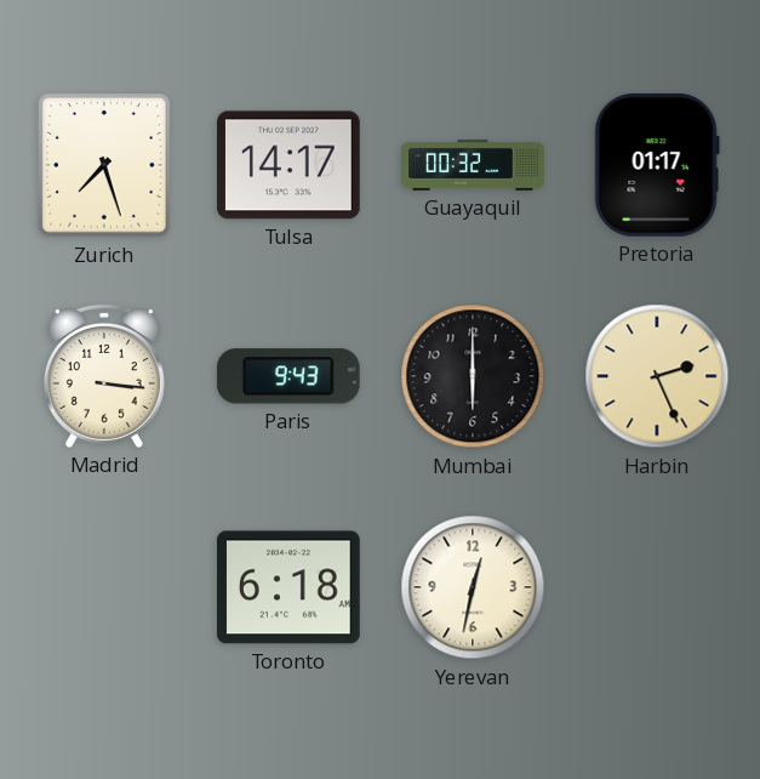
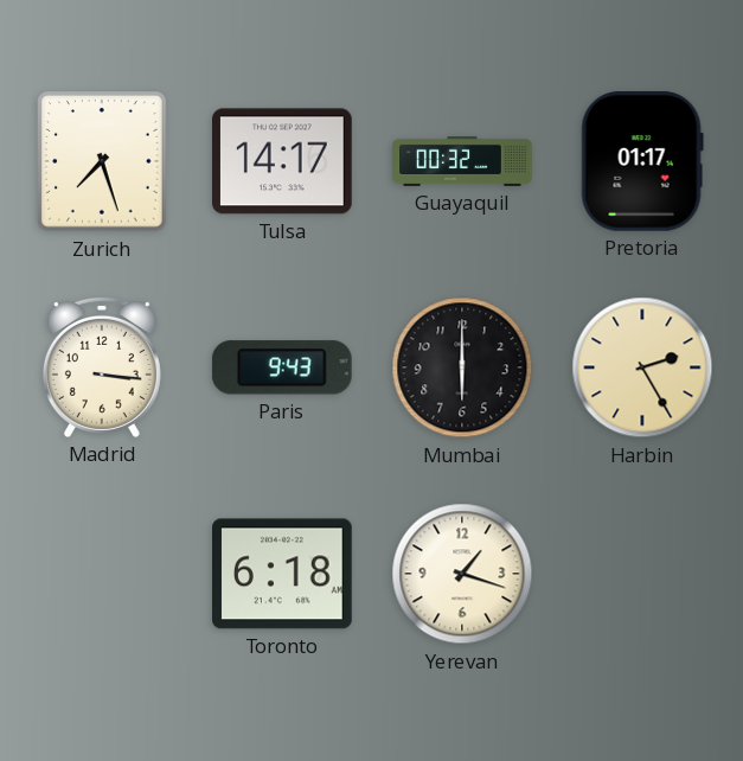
Harbin: 2:26 -> 2:25
Yerevan: 12:32 -> 1:18
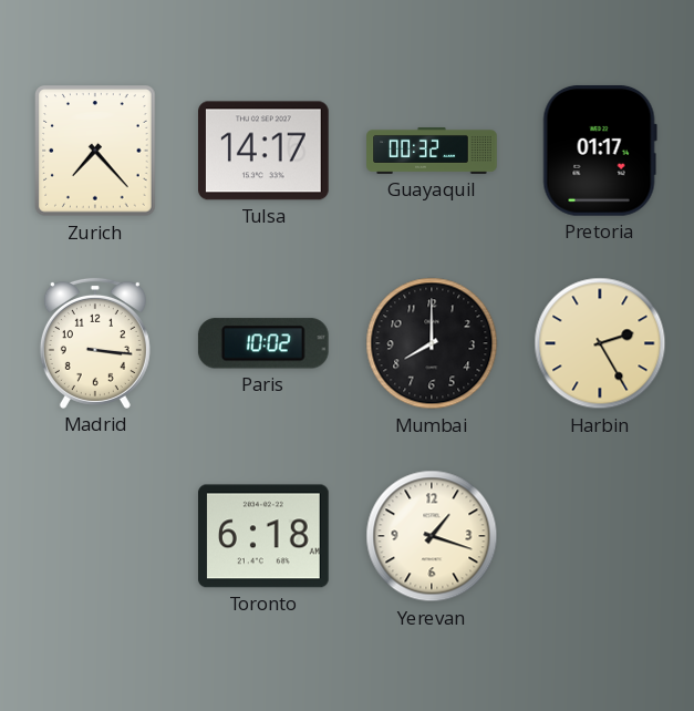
Zurich: 7:27 -> 7:23
Paris: 9:43 -> 10:02
Mumbai: 6:00 -> 8:00
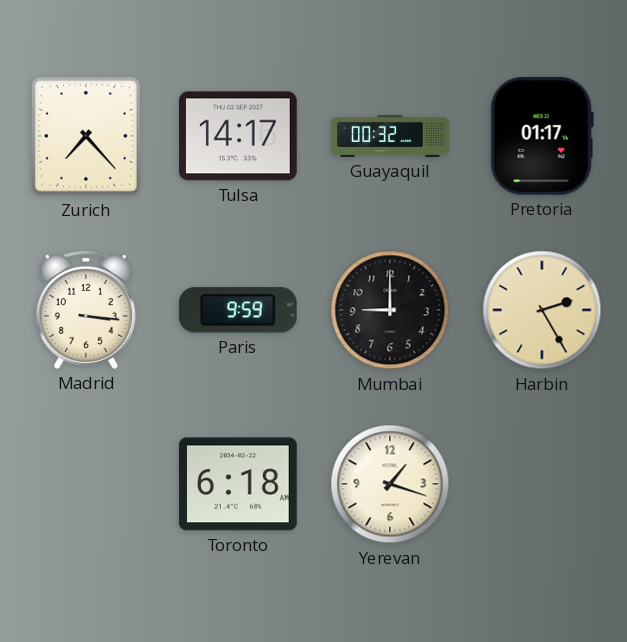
Paris: 10:02 -> 9:59
Mumbai: 8:00 -> 9:00
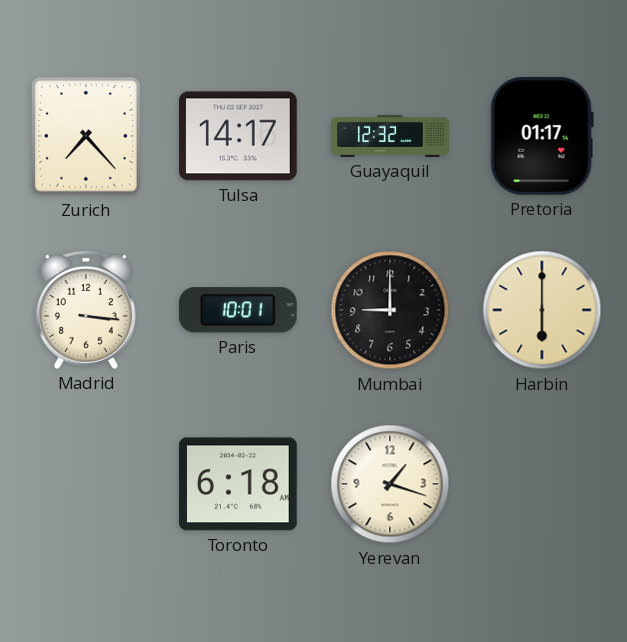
Guayaquil: 00:32 -> 12:32
Paris: 9:59 -> 10:01
Harbin: 2:25 -> 6:00
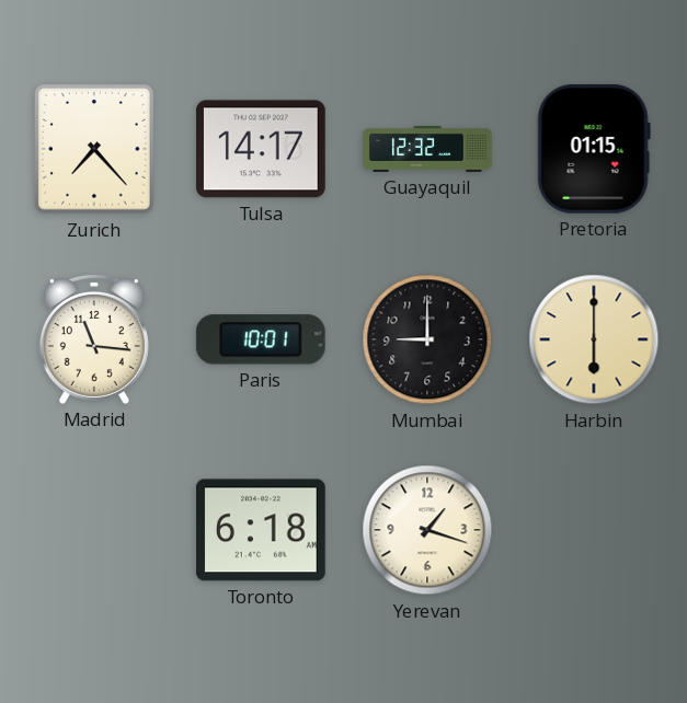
Pretoria: 01:17 -> 01:15
Madrid: 3:16 -> 11:16
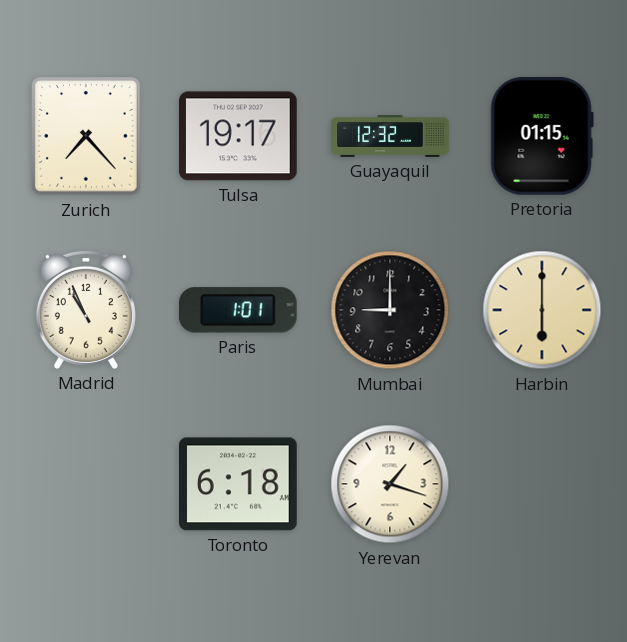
Tulsa: 14:17 -> 19:17
Madrid: 11:16 -> 10:56
Paris: 10:01 -> 1:01
